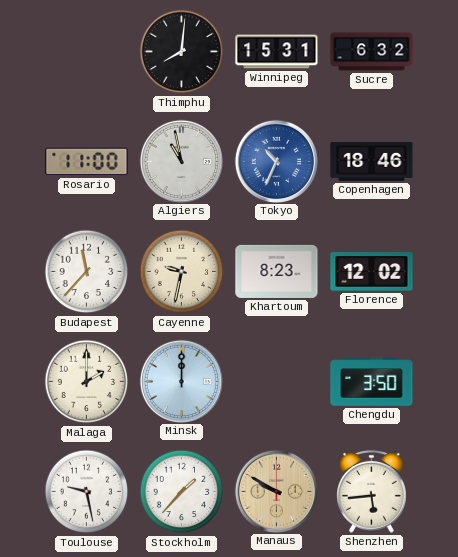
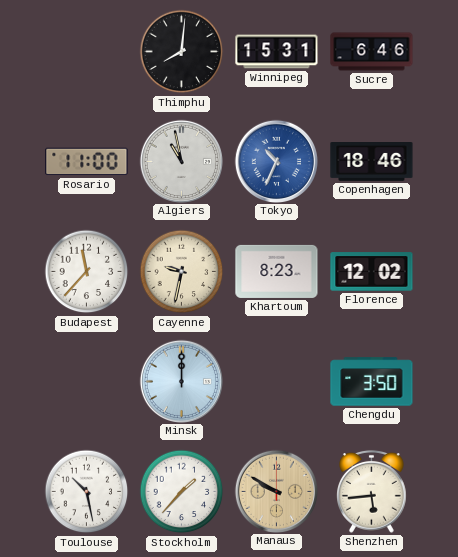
Sucre: 6:32 -> 6:46
Malaga: 2:00 -> none
Toulouse: 9:28 -> 10:28
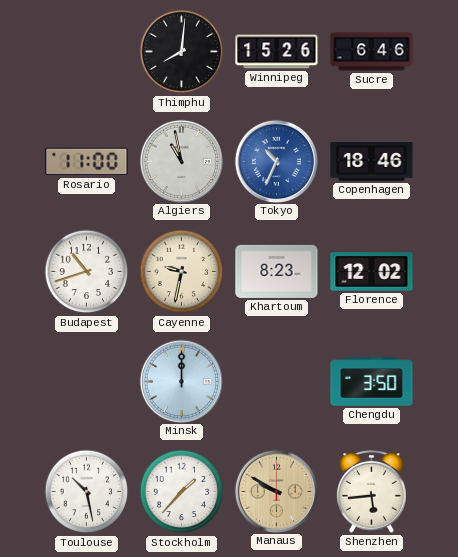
Winnipeg: 15:31 -> 15:26
Budapest: 11:37 -> 10:42
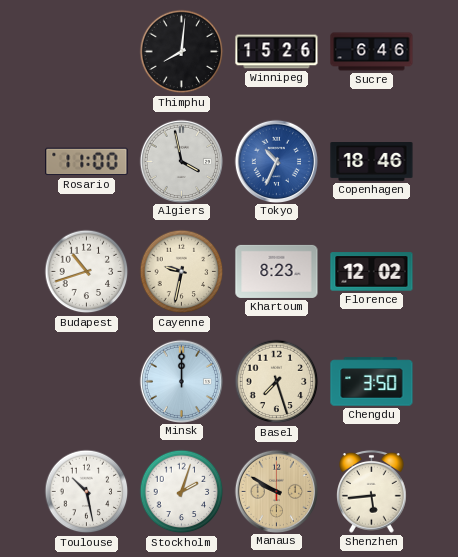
Algiers: 10:58 -> 3:58
Basel: none -> 7:27
Stockholm: 1:37 -> 2:03
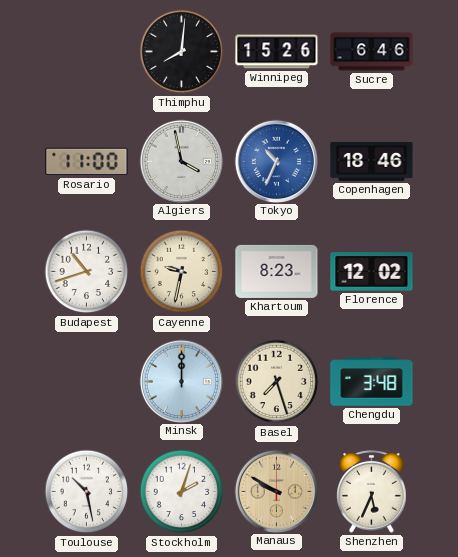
Chengdu: 3:50 -> 3:48
Shenzhen: 5:44 -> 5:34
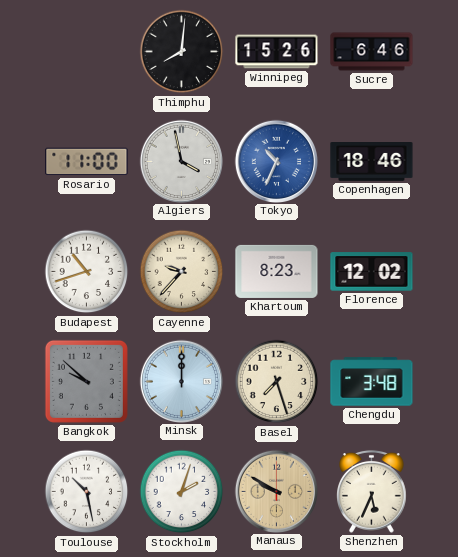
Cayenne: 9:32 -> 9:37
Bangkok: none -> 9:52
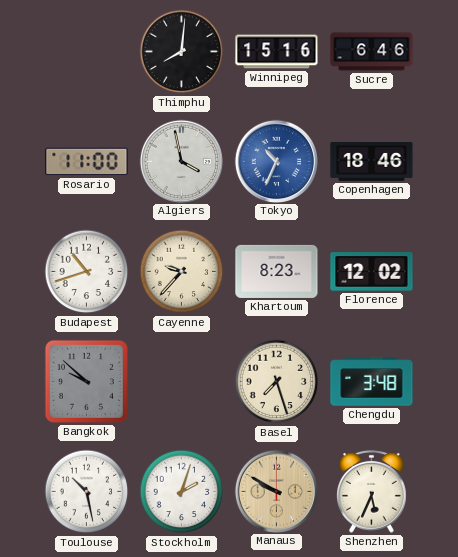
Winnipeg: 15:26 -> 15:16
Minsk: 12:00 -> none
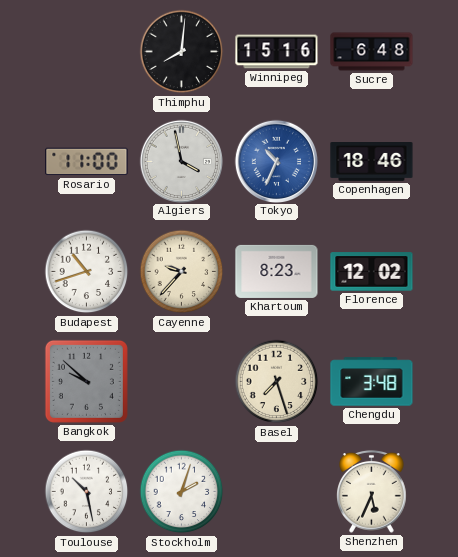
Sucre: 6:46 -> 6:48
Manaus: 9:50 -> none
